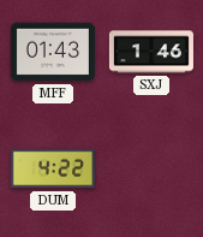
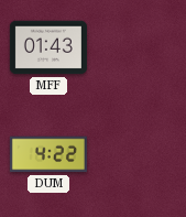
SXJ: 1:46 -> none
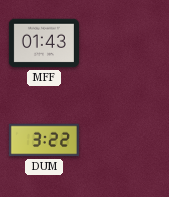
DUM: 4:22 -> 3:22
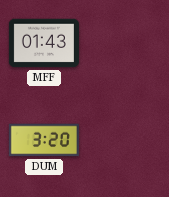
DUM: 3:22 -> 3:20
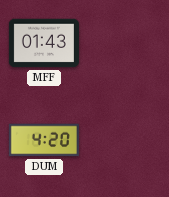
DUM: 3:20 -> 4:20
